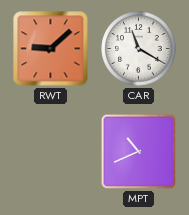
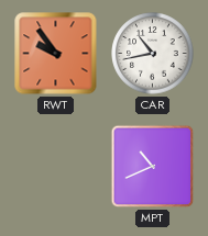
RWT: 9:08 -> 9:54
CAR: 11:20 -> 10:43
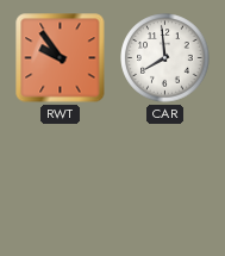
CAR: 10:43 -> 7:59
MPT: 10:41 -> none
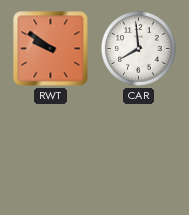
RWT: 9:54 -> 9:51
